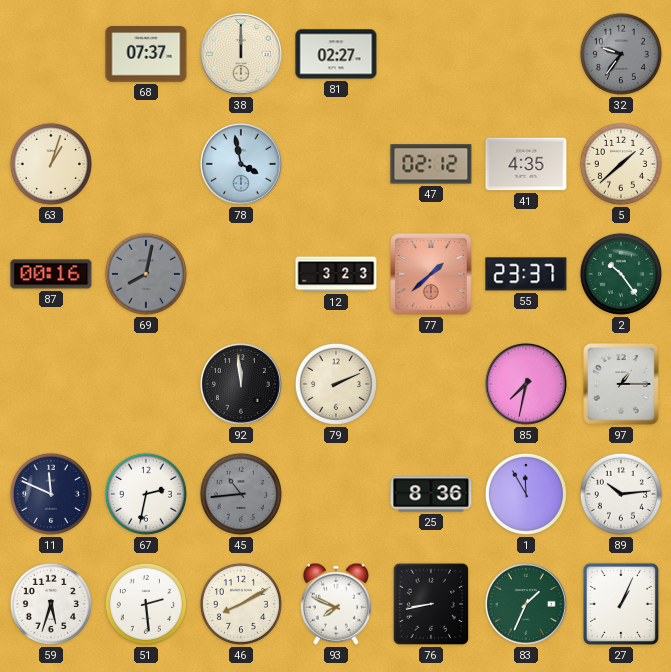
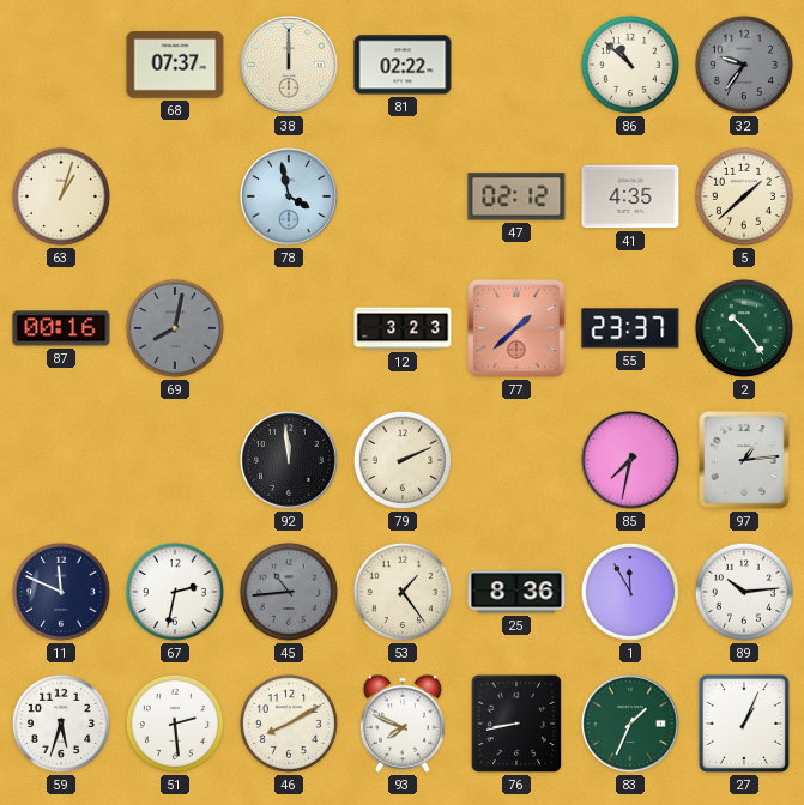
81: 02:27 -> 02:22
86: none -> 10:52
97: 1:15 -> 1:14
53: none -> 1:24
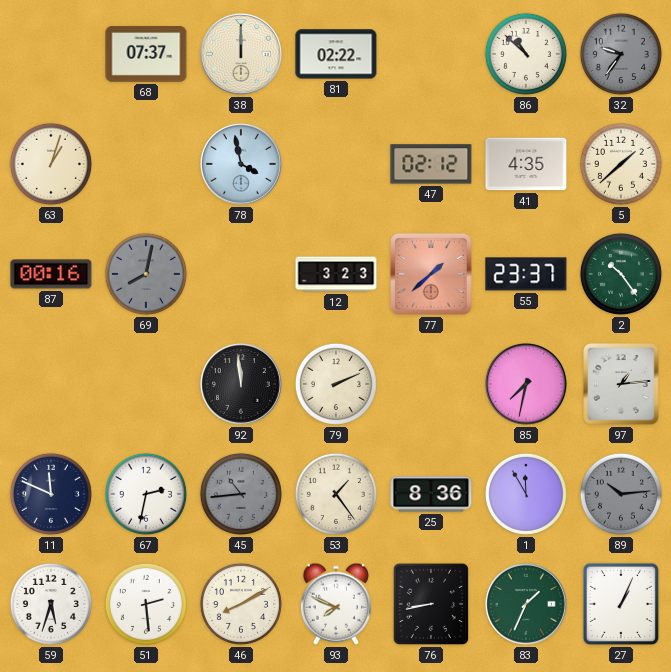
89 dial: white -> grey
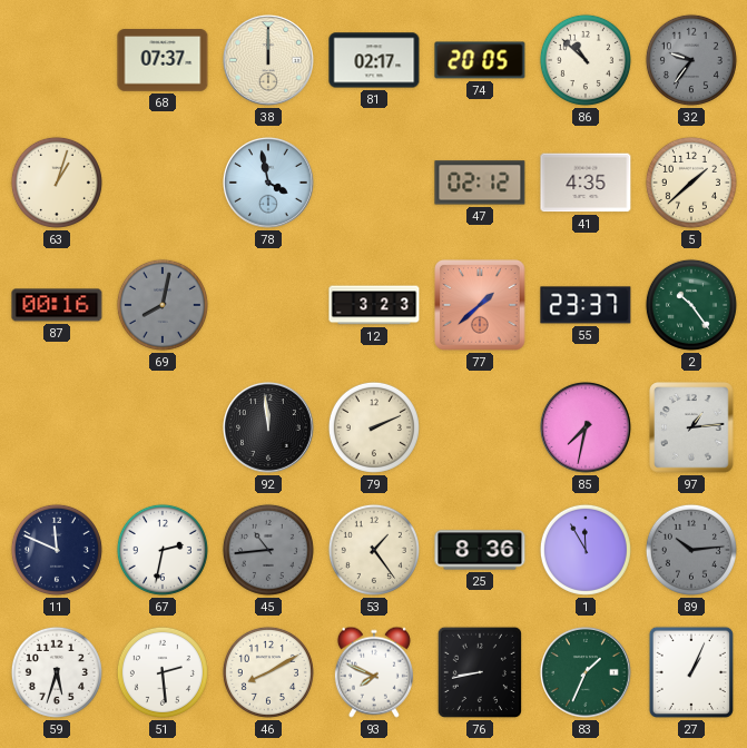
81: 02:22 -> 02:17
74: none -> 20:05
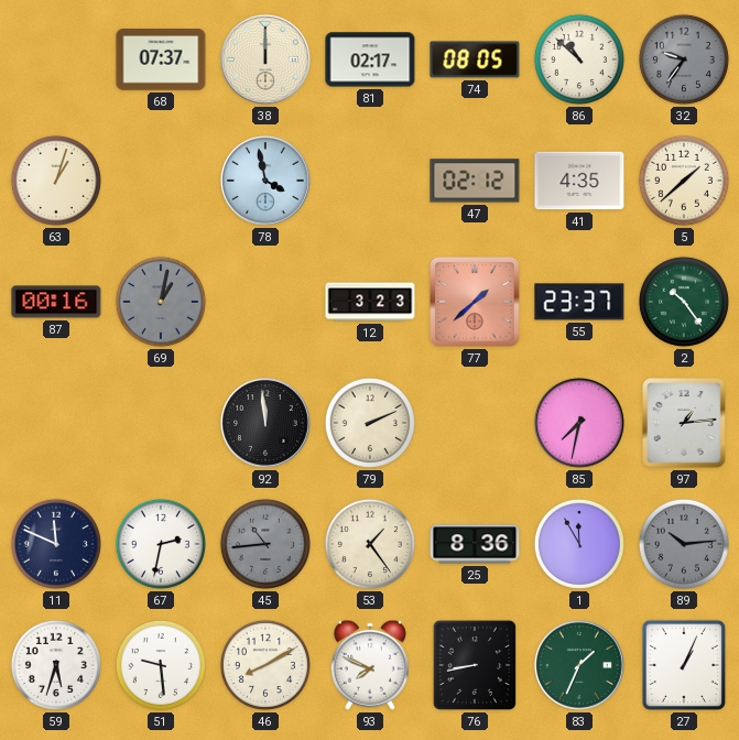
74: 20:05 -> 08:05
69: 8:02 -> 1:02
51: 2:29 -> 9:29
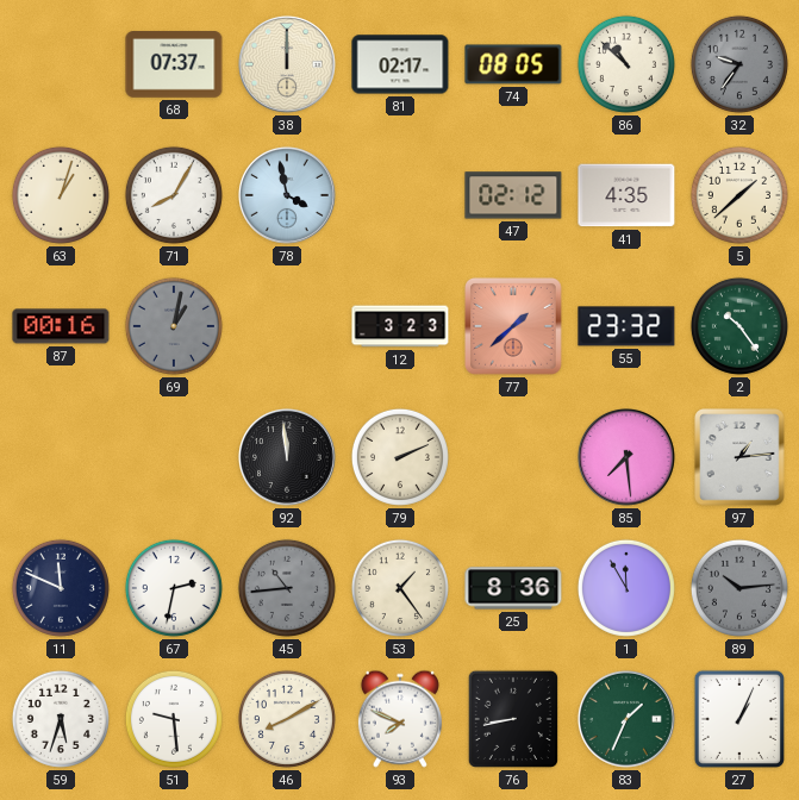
71: none -> 8:05
55: 23:37 -> 23:32
85: 7:32 -> 7:29
